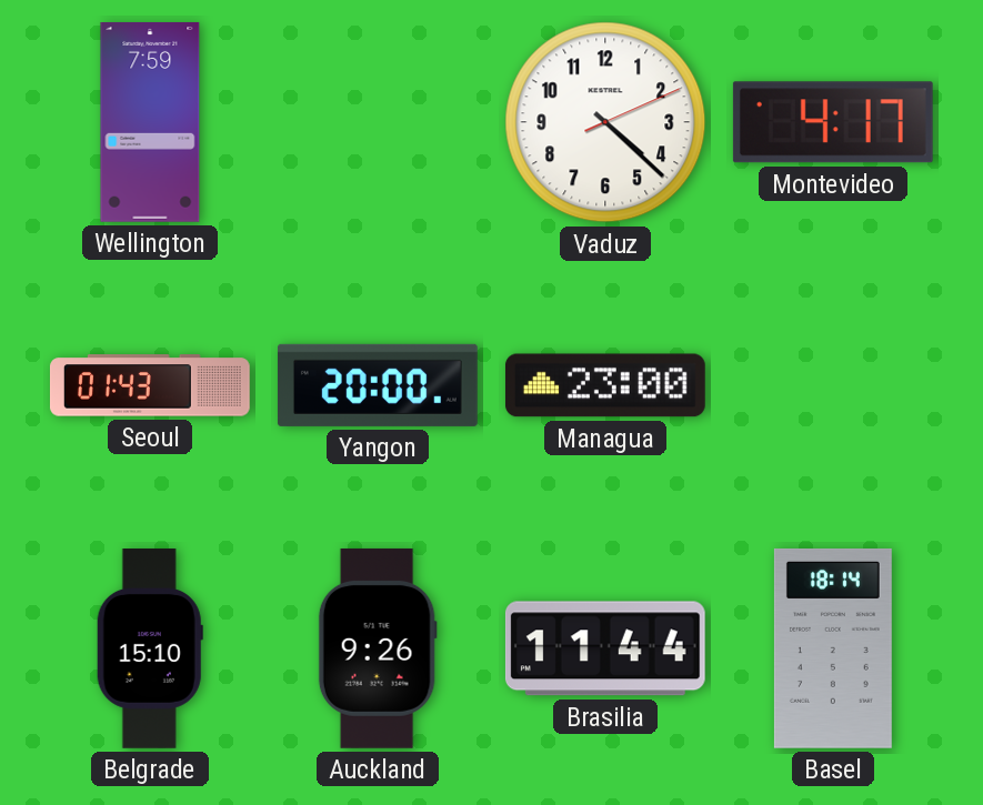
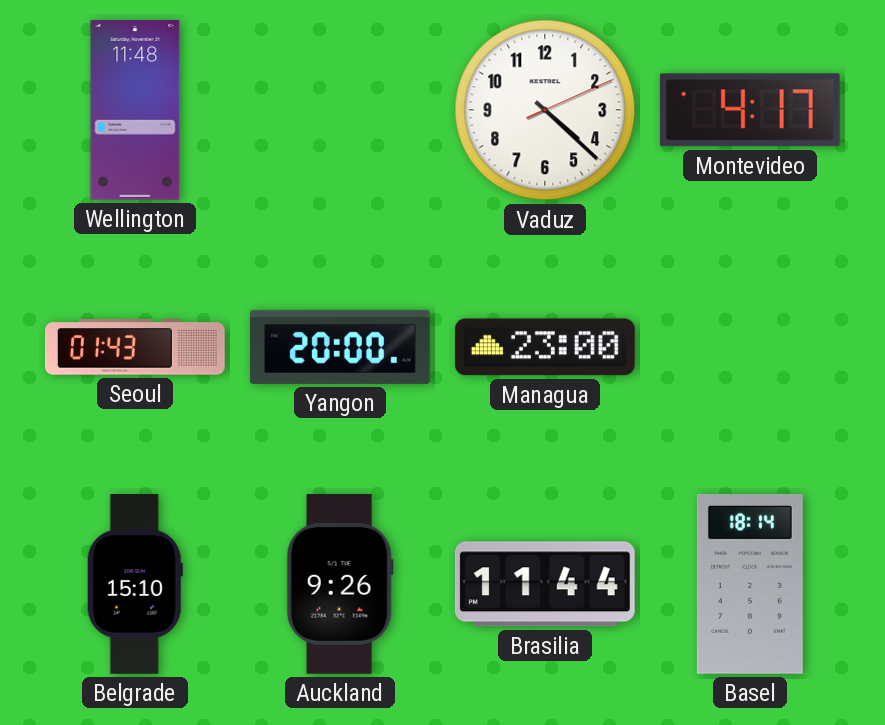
Wellington: 7:59 -> 11:48
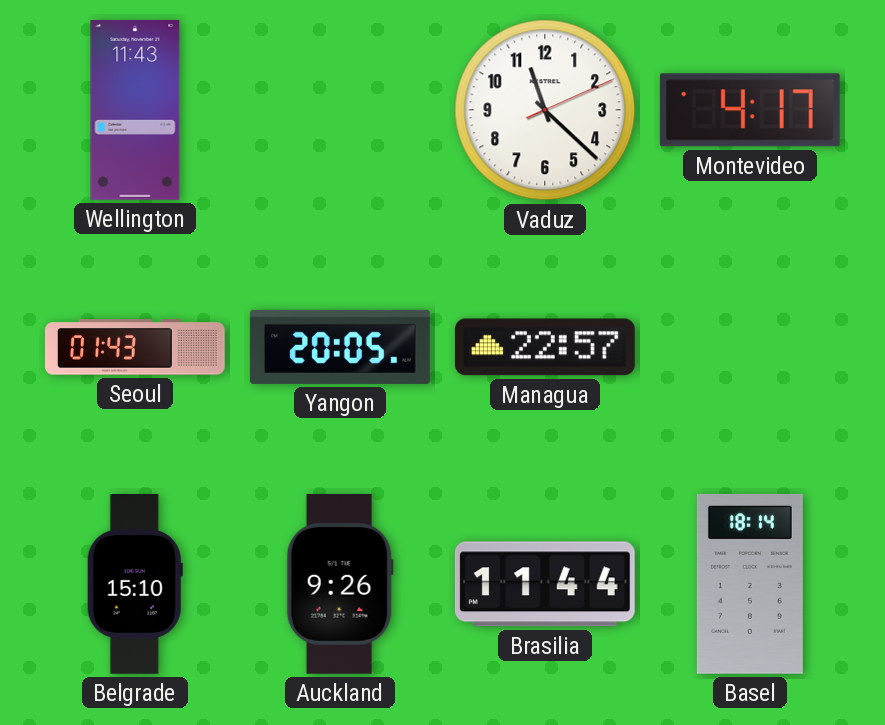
Wellington: 11:48 -> 11:43
Vaduz: 4:22 -> 11:22
Yangon: 20:00 -> 20:05
Managua: 23:00 -> 22:57
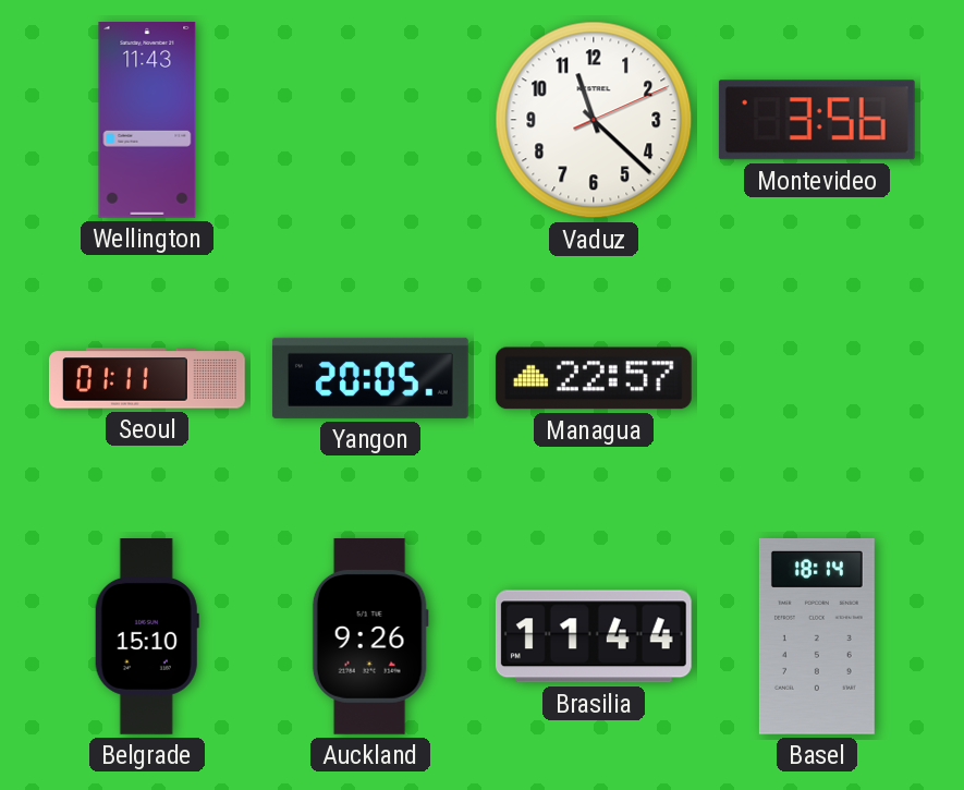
Montevideo: 4:17 -> 3:56
Seoul: 01:43 -> 01:11
